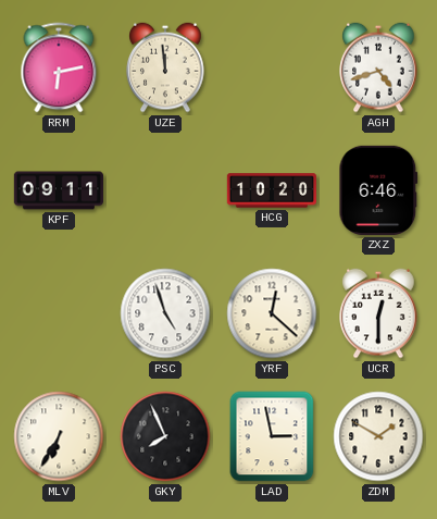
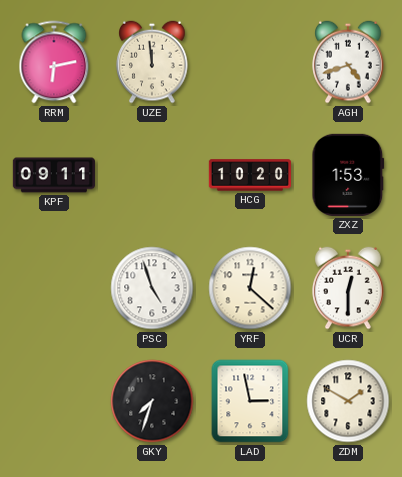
ZXZ: 6:46 -> 1:53
MLV: 6:35 -> none
GKY: 7:56 -> 7:33
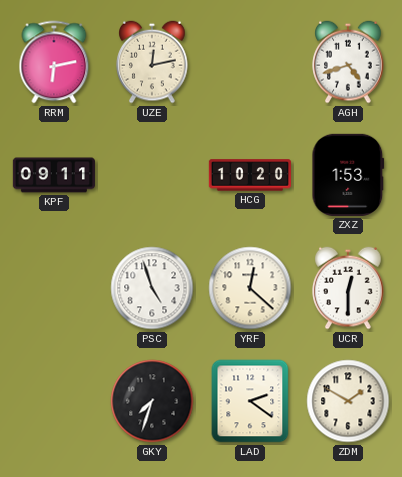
UZE: 11:59 -> 12:13
LAD: 2:58 -> 2:21
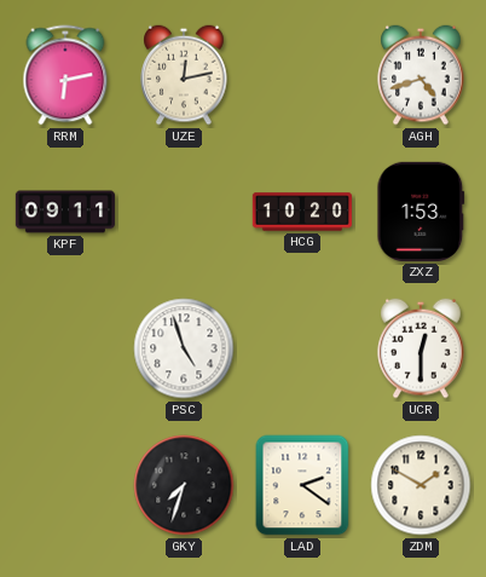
YRF: 12:22 -> none
